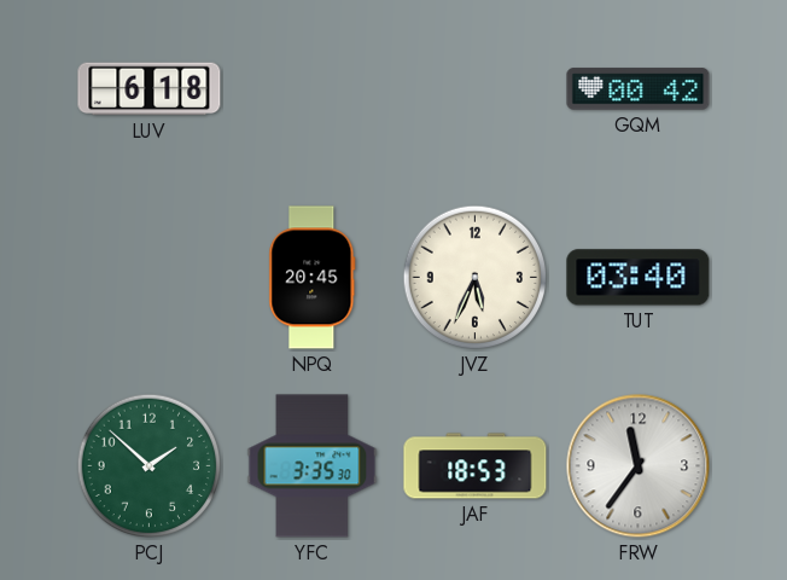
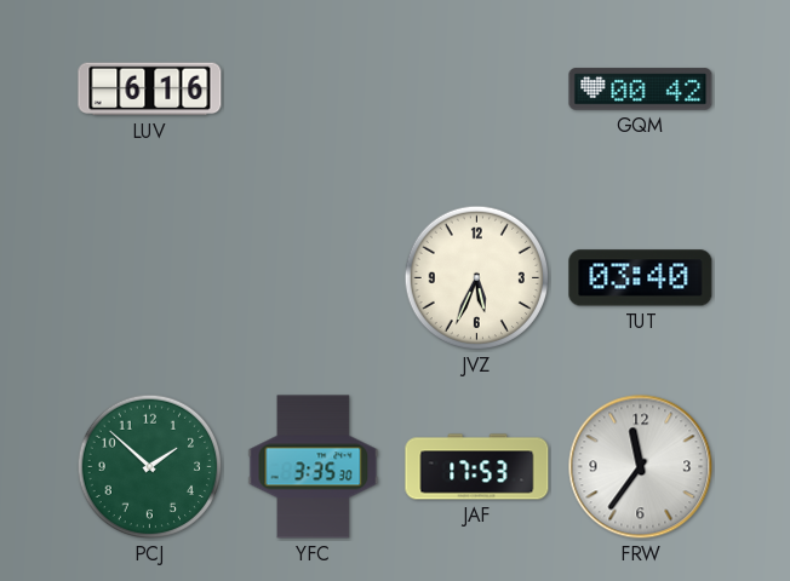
LUV: 6:18 -> 6:16
NPQ: 20:45 -> none
JAF: 18:53 -> 17:53
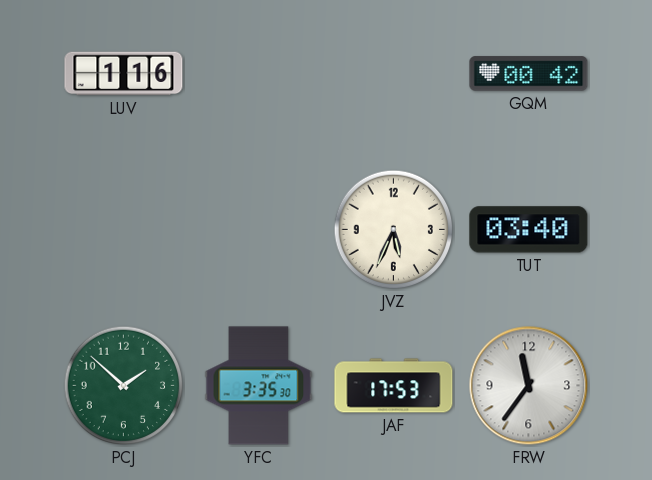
LUV: 6:16 -> 1:16
